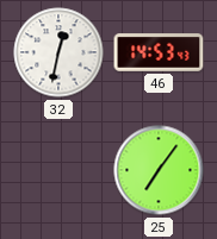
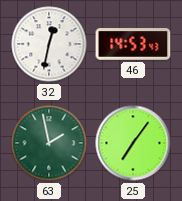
63: none -> 1:58
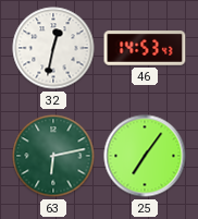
63: 1:58 -> 6:13
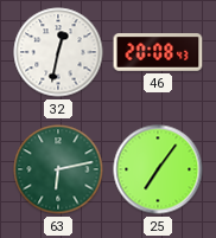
46: 14:53 -> 20:08
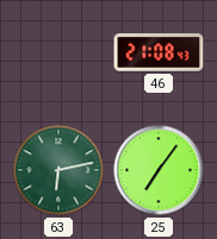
32: 12:32 -> none
46: 20:08 -> 21:08
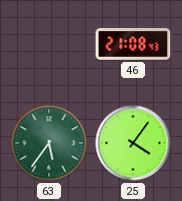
63: 6:13 -> 5:36
25: 7:06 -> 4:06
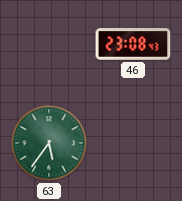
46: 21:08 -> 23:08
25: 4:06 -> none
